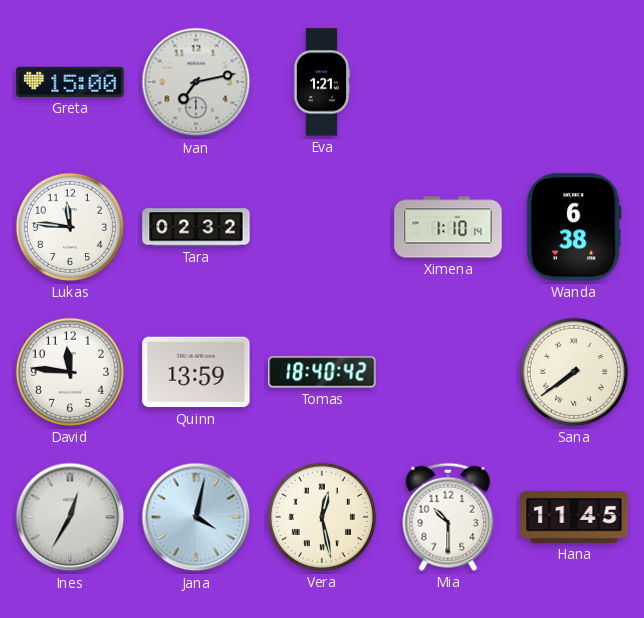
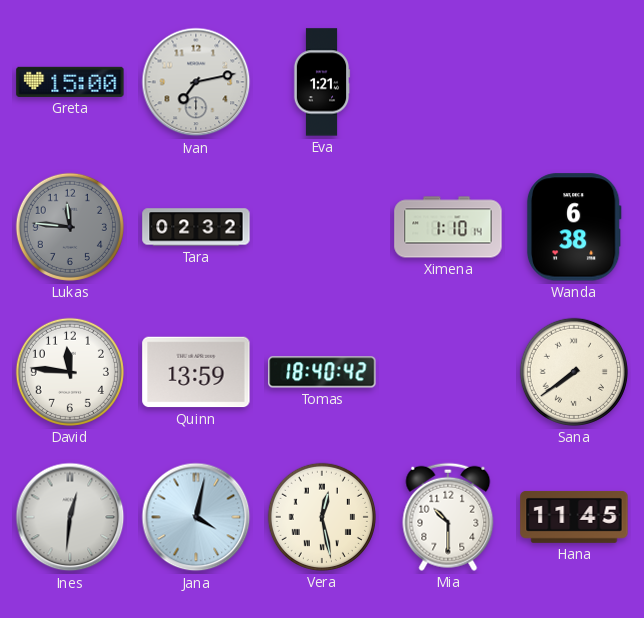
Lukas dial: white -> grey
Ines: 12:35 -> 12:31
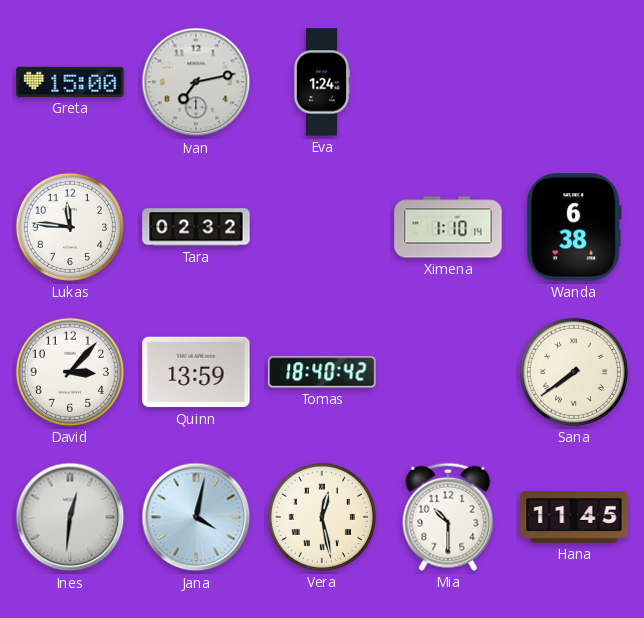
Eva: 1:21 -> 1:24
Lukas dial: grey -> white
David: 11:46 -> 3:07
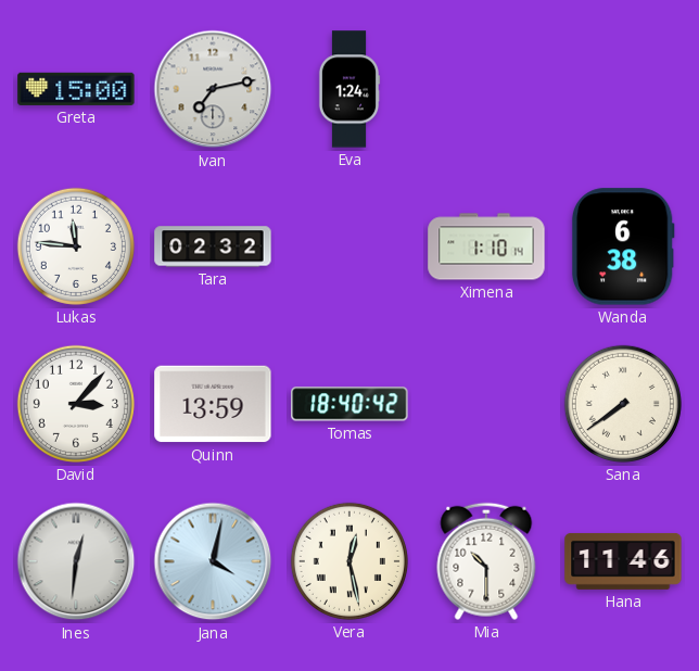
Hana: 11:45 -> 11:46
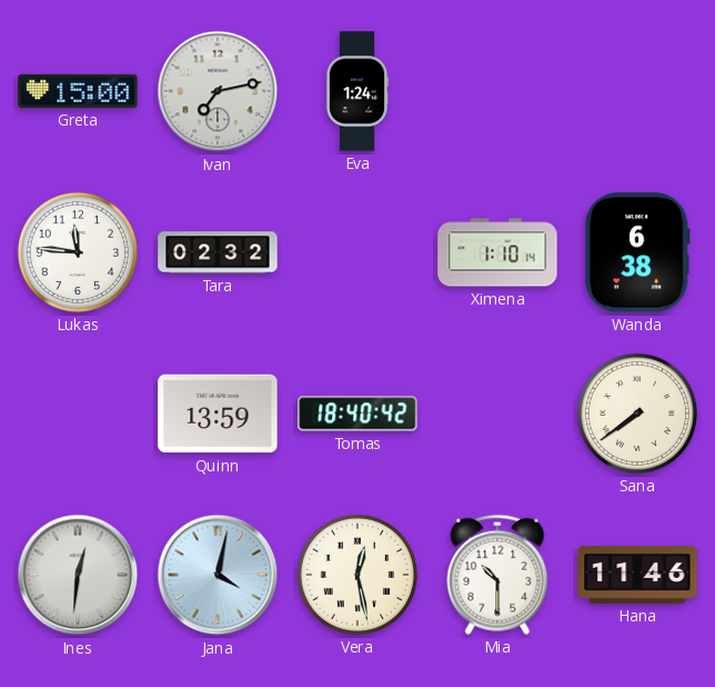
David: 3:07 -> none
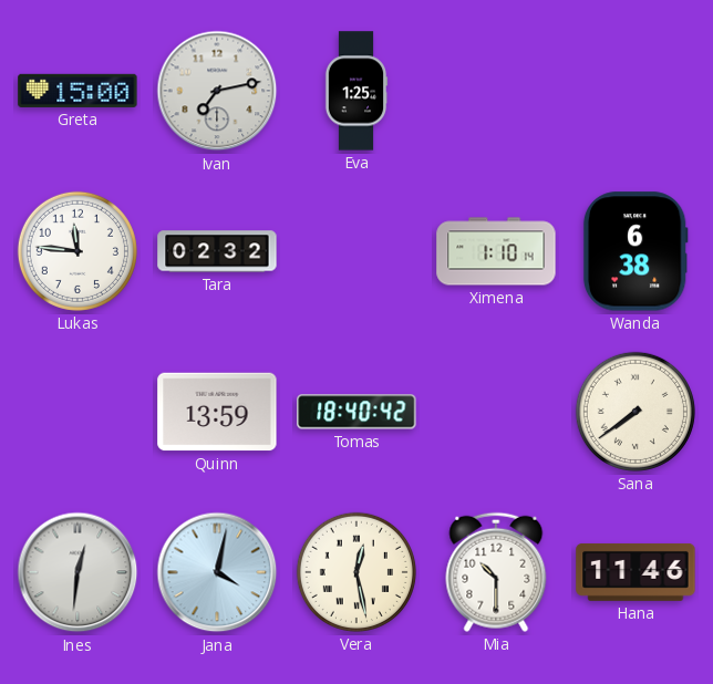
Eva: 1:24 -> 1:25
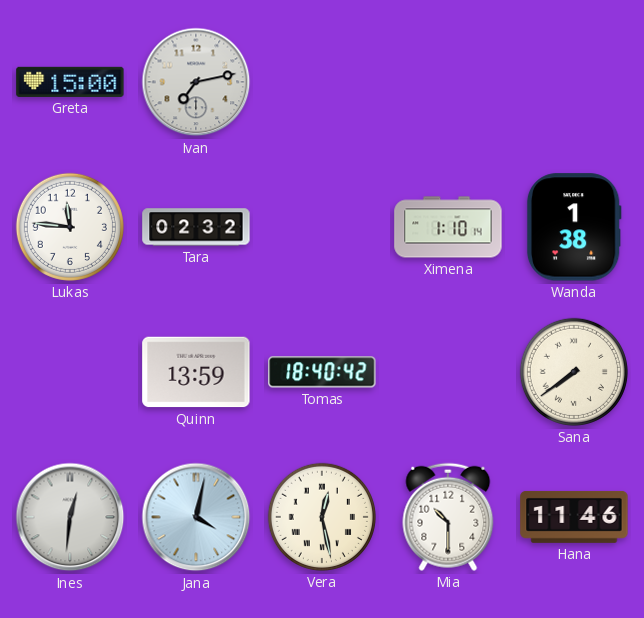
Eva: 1:25 -> none
Wanda: 6:38 -> 1:38
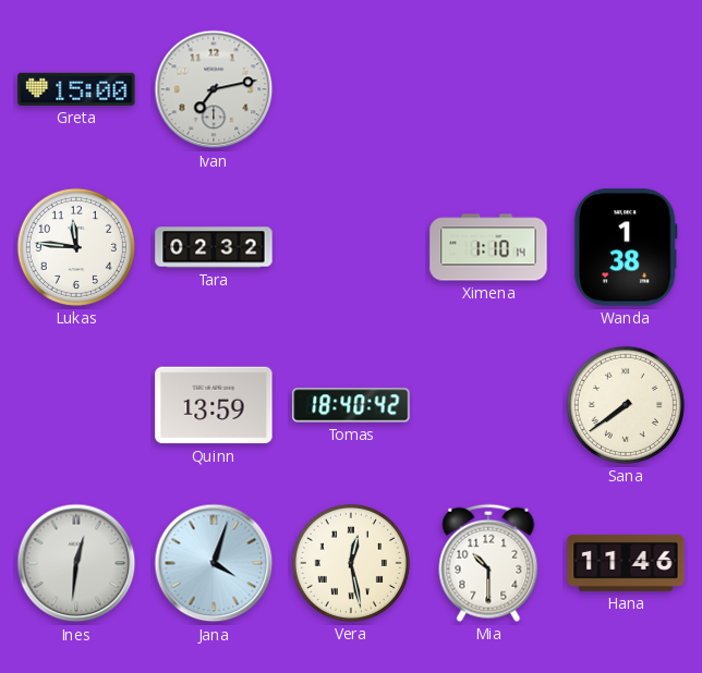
Jana: 4:02 -> 4:03
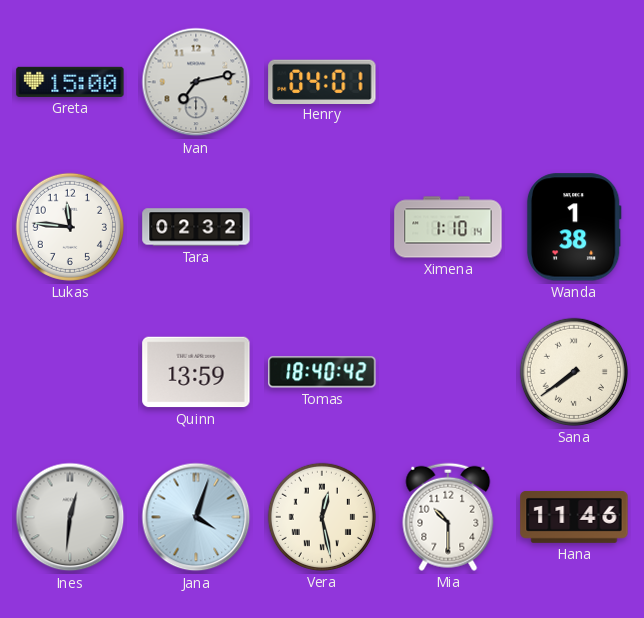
Henry: none -> 04:01
